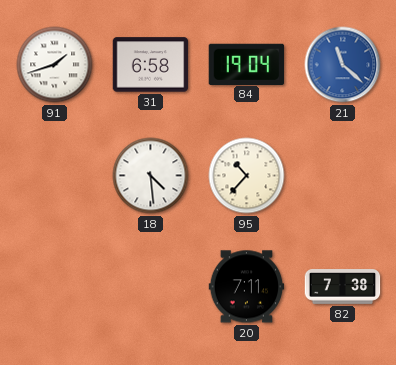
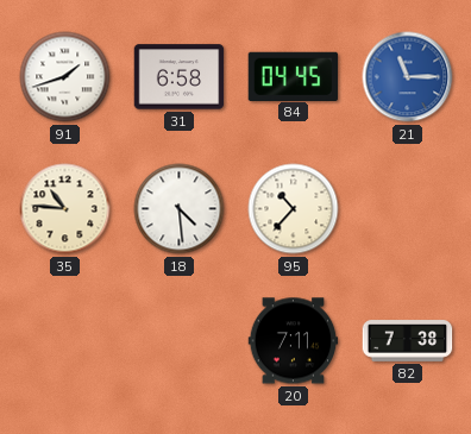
84: 19:04 -> 04:45
21: 11:22 -> 11:15
35: none -> 10:46
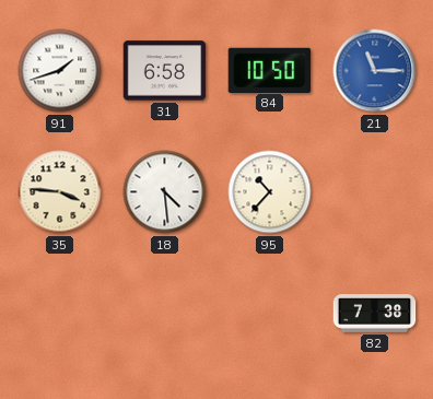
84: 04:45 -> 10:50
35: 10:46 -> 3:46
20: 7:11 -> none
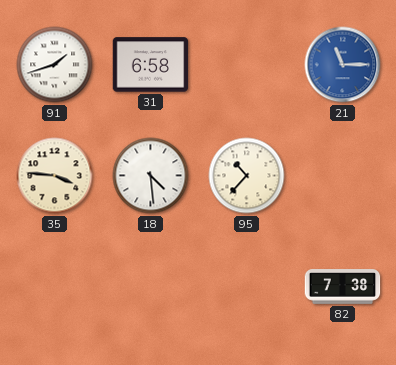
84: 10:50 -> none
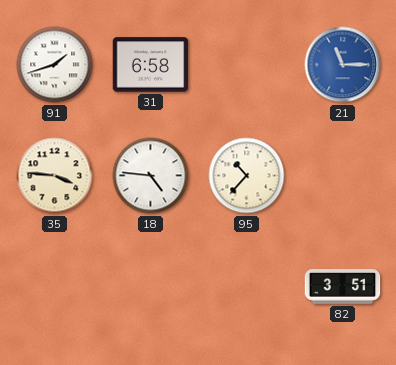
18: 4:29 -> 4:46
82: 7:38 -> 3:51
